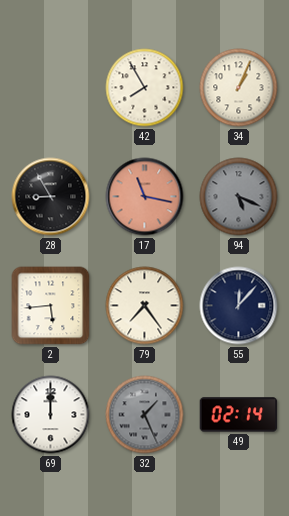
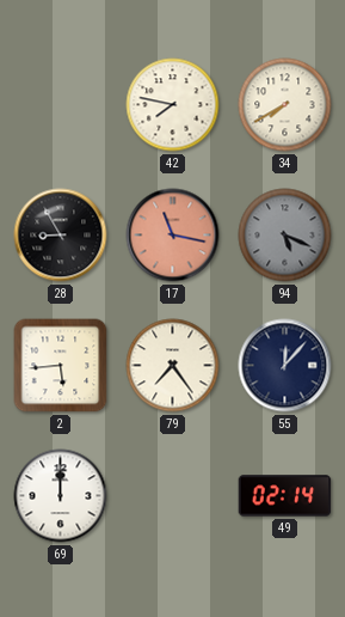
42: 7:55 -> 7:47
34: 1:04 -> 7:40
32: 1:26 -> none
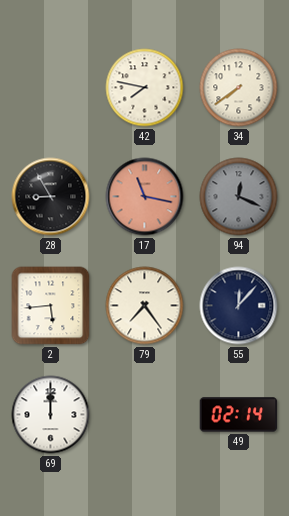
34: 7:40 -> 7:39
94: 5:19 -> 12:19
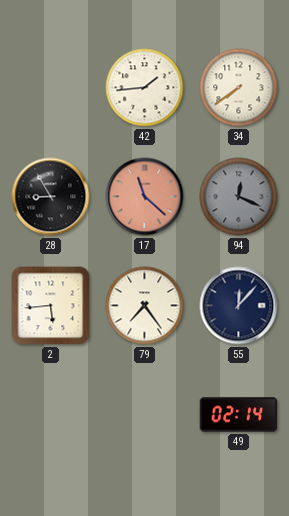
42: 7:47 -> 1:44
17: 11:17 -> 11:22
69: 12:00 -> none
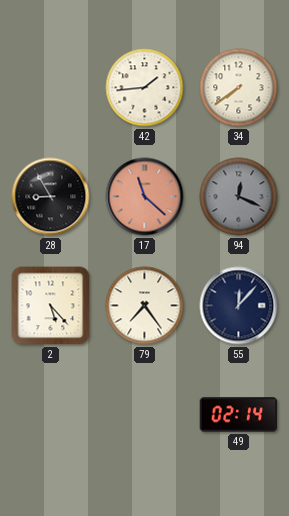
2: 5:44 -> 5:23
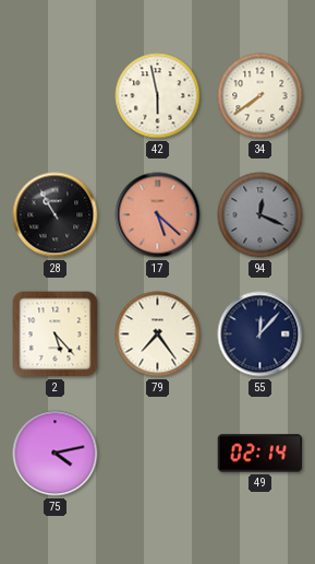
42: 1:44 -> 5:58
28: 8:55 -> 10:55
17: 11:22 -> 5:22
75: none -> 4:13
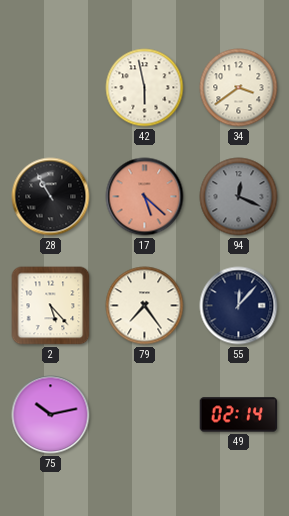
34: 7:39 -> 3:39
75: 4:13 -> 10:13
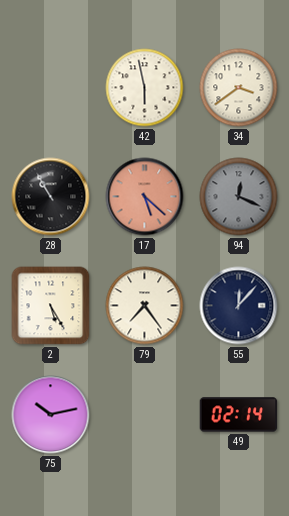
2: 5:23 -> 5:25
